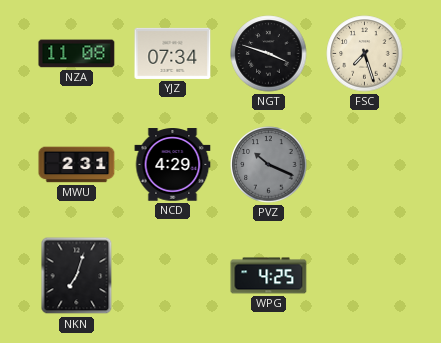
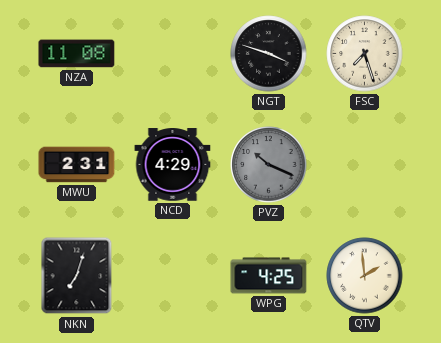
YJZ: 07:34 -> none
QTV: none -> 1:59
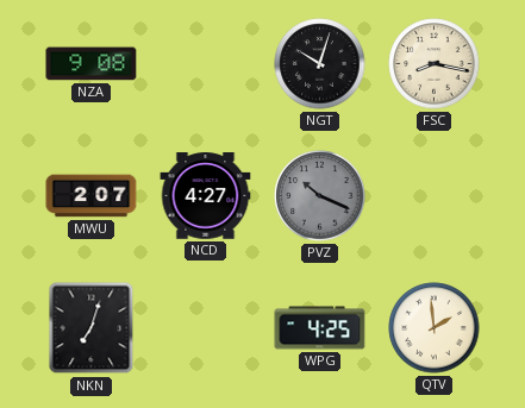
NZA: 11:08 -> 9:08
NGT: 3:48 -> 10:03
FSC: 7:27 -> 8:17
MWU: 2:31 -> 2:07
NCD: 4:29 -> 4:27
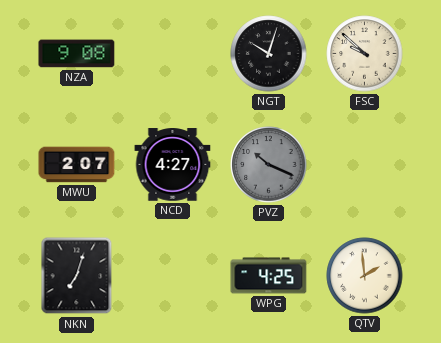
FSC: 8:17 -> 9:52
